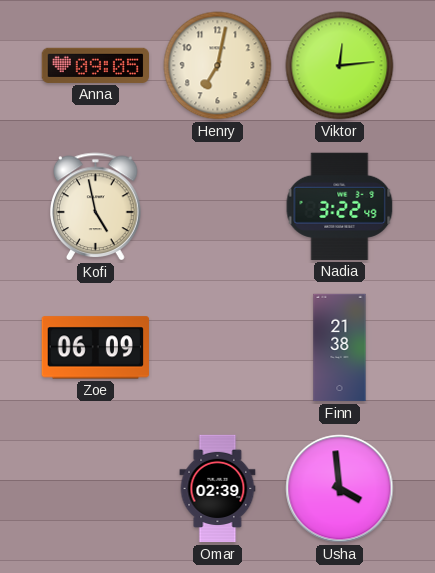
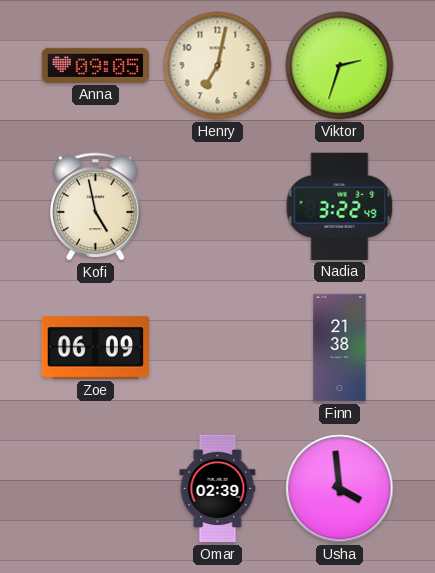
Viktor: 12:14 -> 2:33
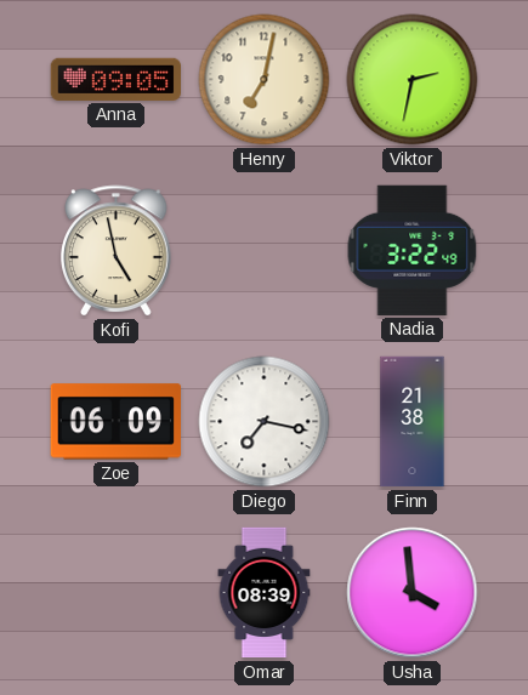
Viktor: 2:33 -> 2:32
Diego: none -> 7:17
Omar: 02:39 -> 08:39
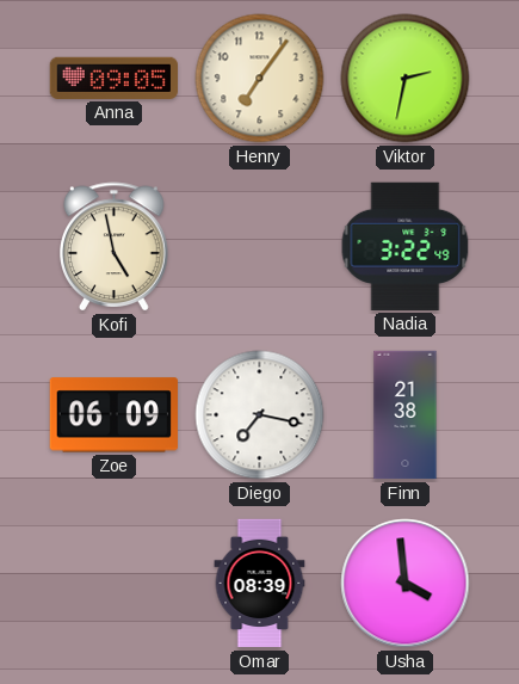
Henry: 7:02 -> 7:06
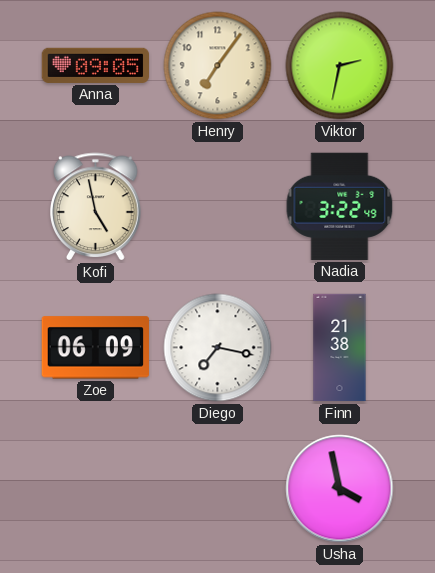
Omar: 08:39 -> none
Usha: 3:59 -> 3:58
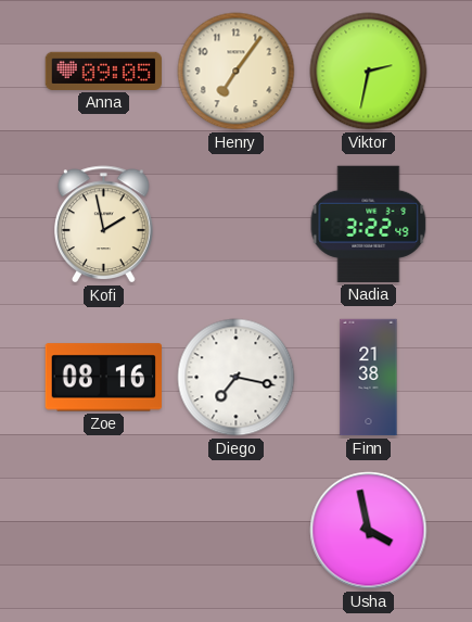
Kofi: 4:58 -> 1:58
Zoe: 06:09 -> 08:16
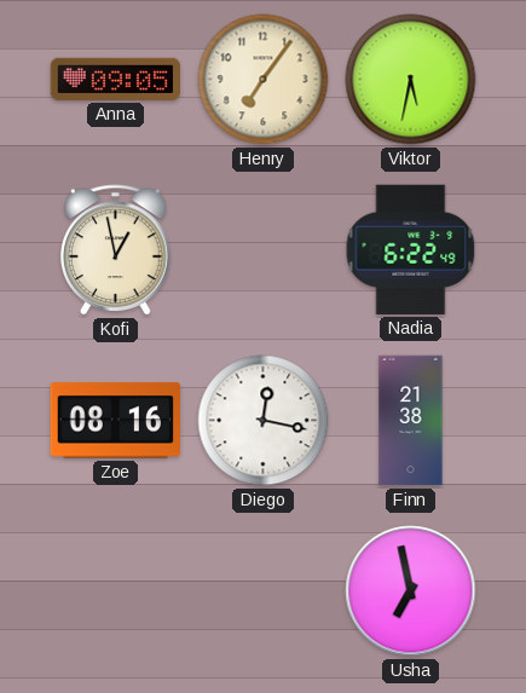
Viktor: 2:32 -> 5:32
Kofi: 1:58 -> 12:58
Nadia: 3:22 -> 6:22
Diego: 7:17 -> 12:17
Usha: 3:58 -> 6:58
